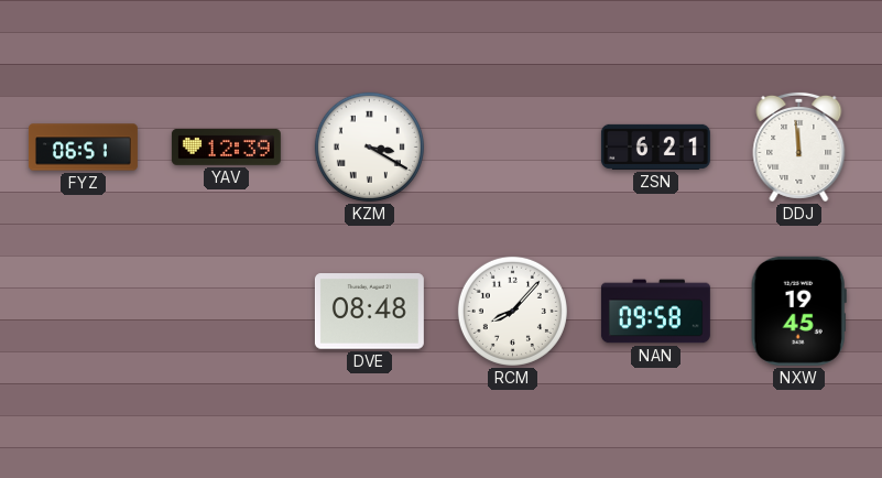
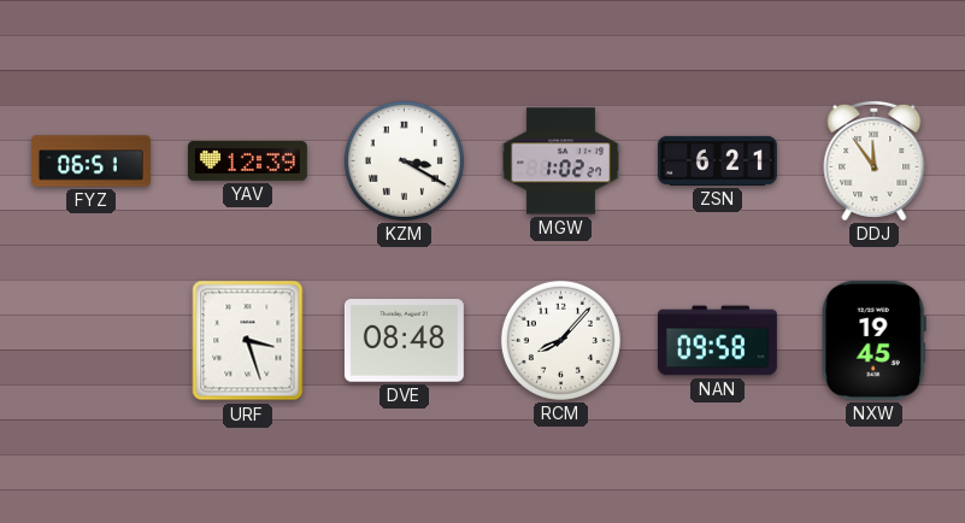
MGW: none -> 1:02
DDJ: 11:59 -> 11:54
URF: none -> 3:27
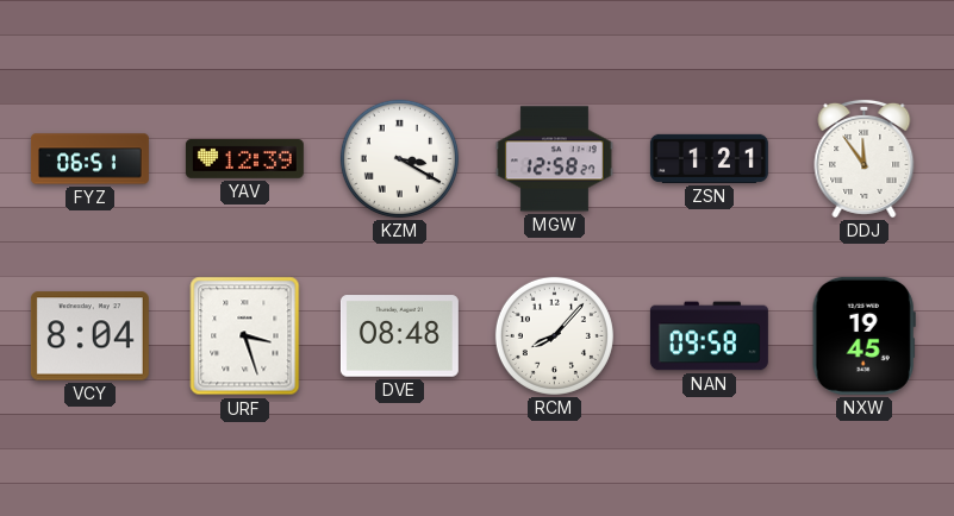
MGW: 1:02 -> 12:58
ZSN: 6:21 -> 1:21
VCY: none -> 8:04
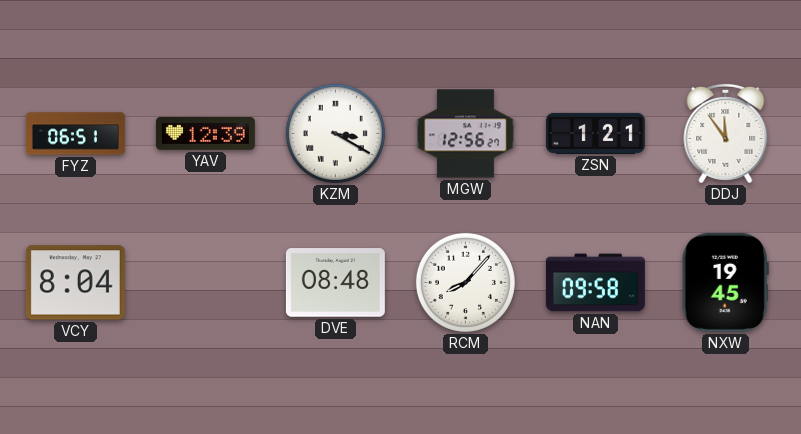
MGW: 12:58 -> 12:56
URF: 3:27 -> none
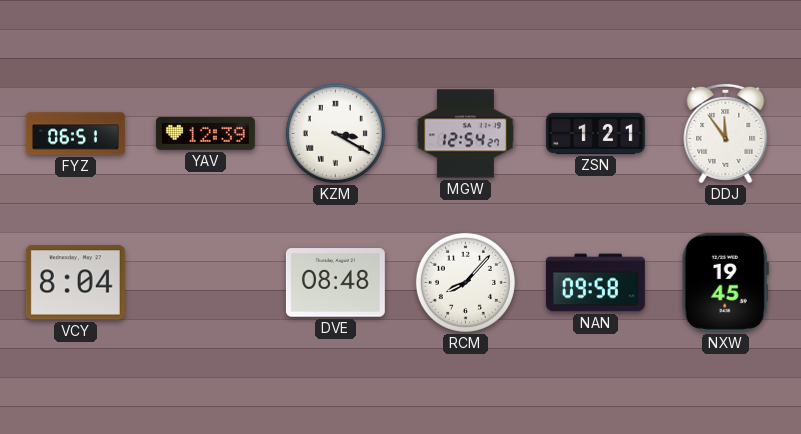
MGW: 12:56 -> 12:54
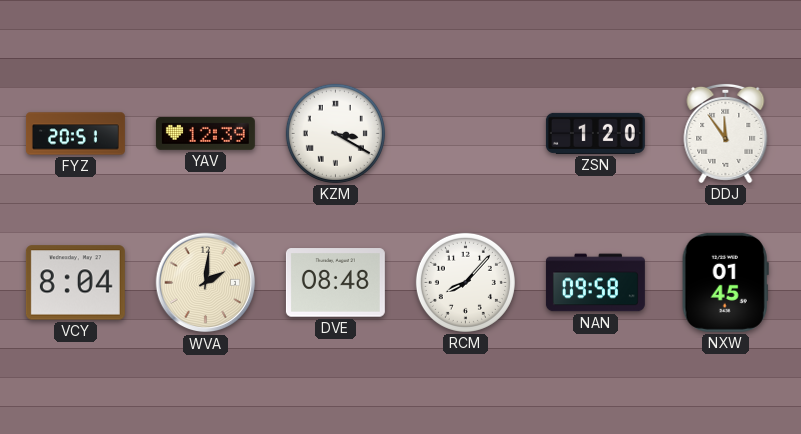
FYZ: 06:51 -> 20:51
MGW: 12:54 -> none
ZSN: 1:21 -> 1:20
WVA: none -> 2:01
NXW: 19:45 -> 01:45
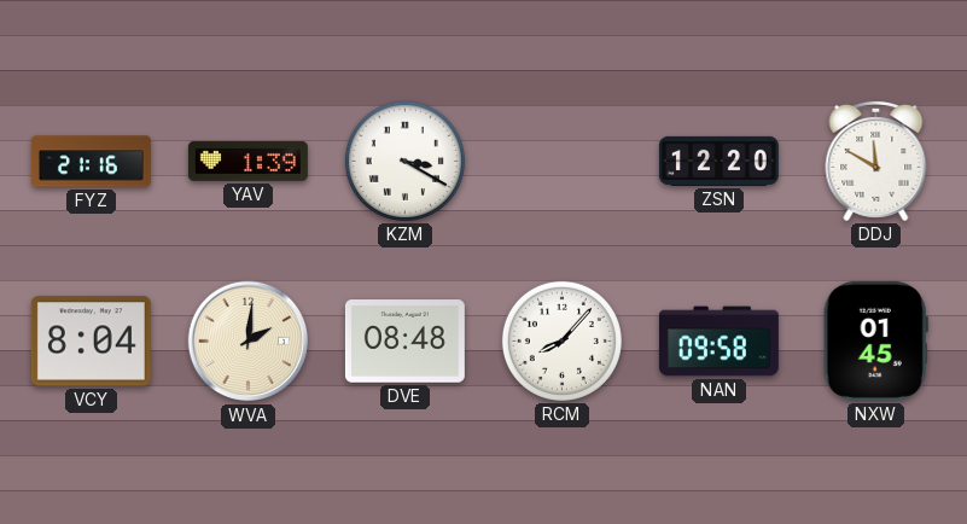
FYZ: 20:51 -> 21:16
YAV: 12:39 -> 1:39
ZSN: 1:20 -> 12:20
DDJ: 11:54 -> 11:50
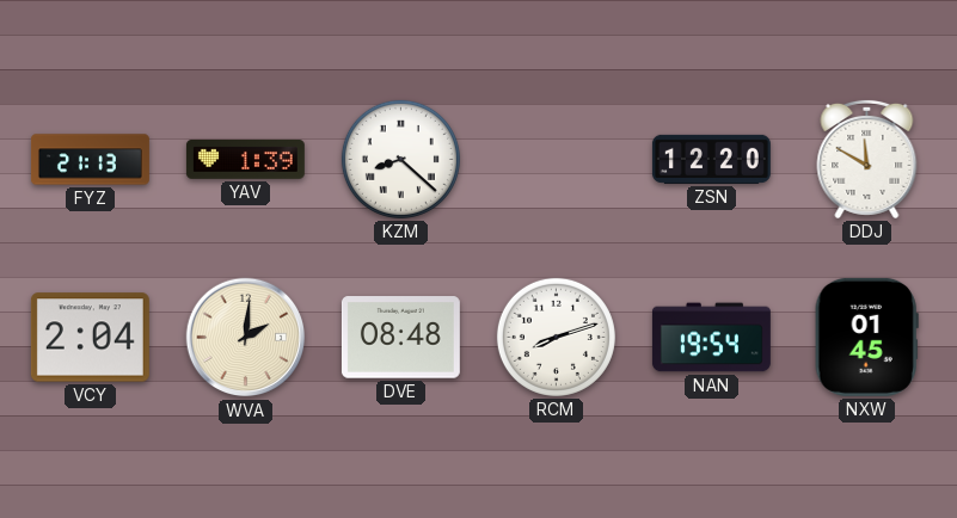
FYZ: 21:16 -> 21:13
KZM: 3:20 -> 8:22
VCY: 8:04 -> 2:04
RCM: 8:07 -> 8:12
NAN: 09:58 -> 19:54
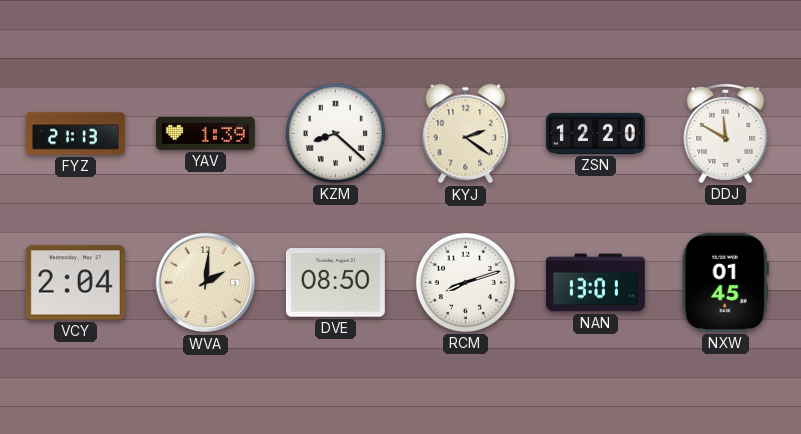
KYJ: none -> 2:21
DVE: 08:48 -> 08:50
NAN: 19:54 -> 13:01
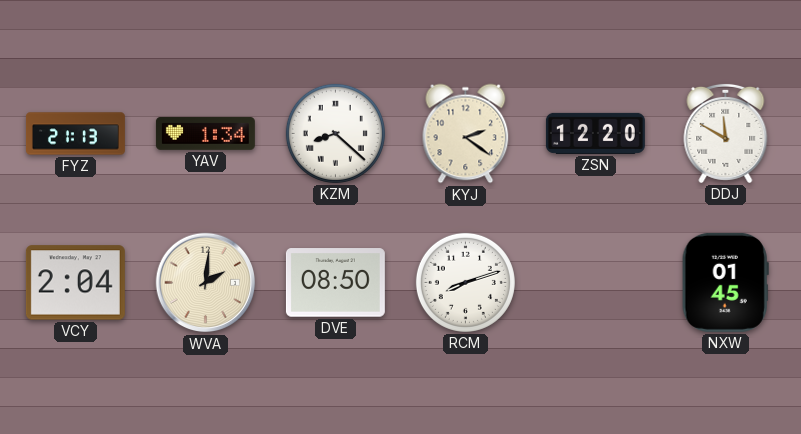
YAV: 1:39 -> 1:34
NAN: 13:01 -> none
